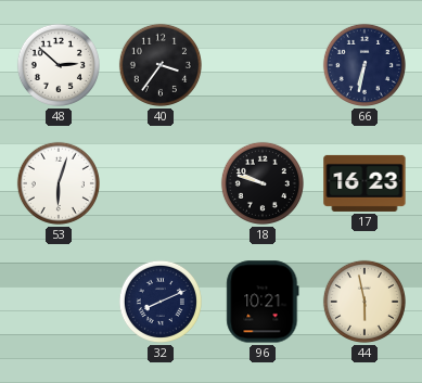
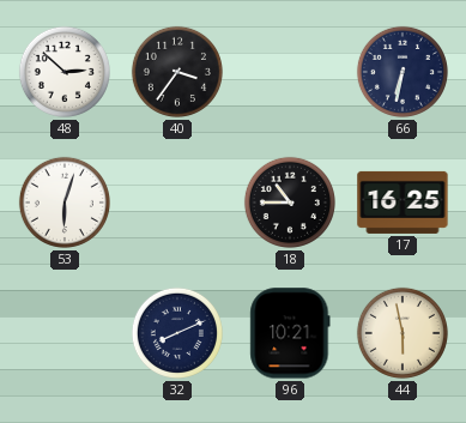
18: 9:48 -> 10:45
17: 16:23 -> 16:25
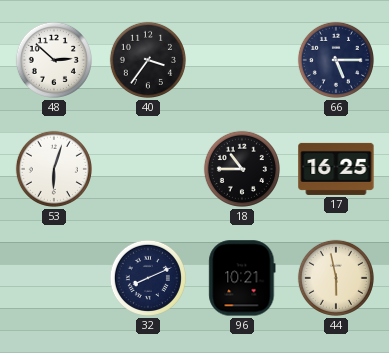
66: 6:32 -> 5:15
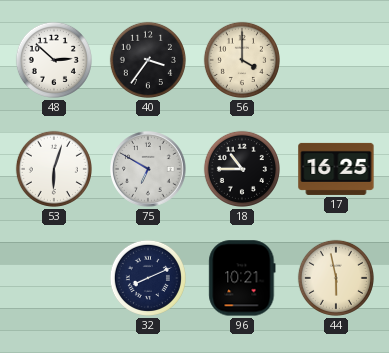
56: none -> 4:00
66: 5:15 -> none
75: none -> 6:50
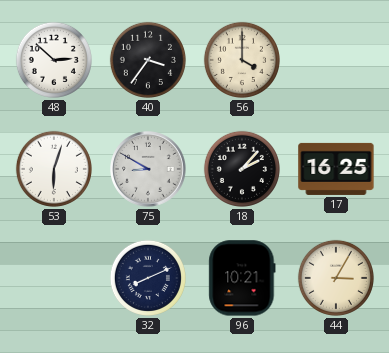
75: 6:50 -> 8:50
18: 10:45 -> 2:07
44: 5:58 -> 3:05
